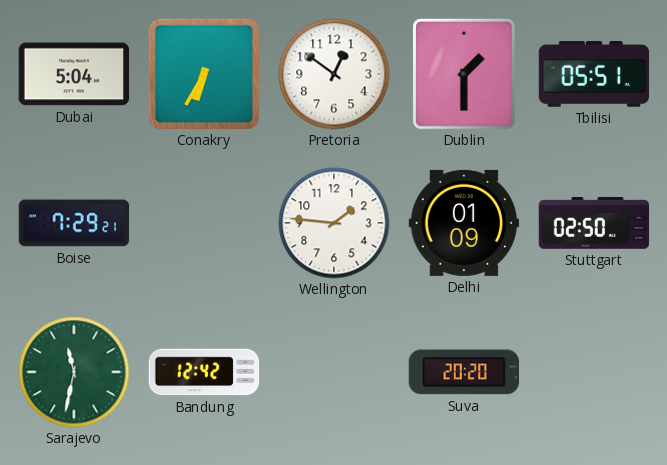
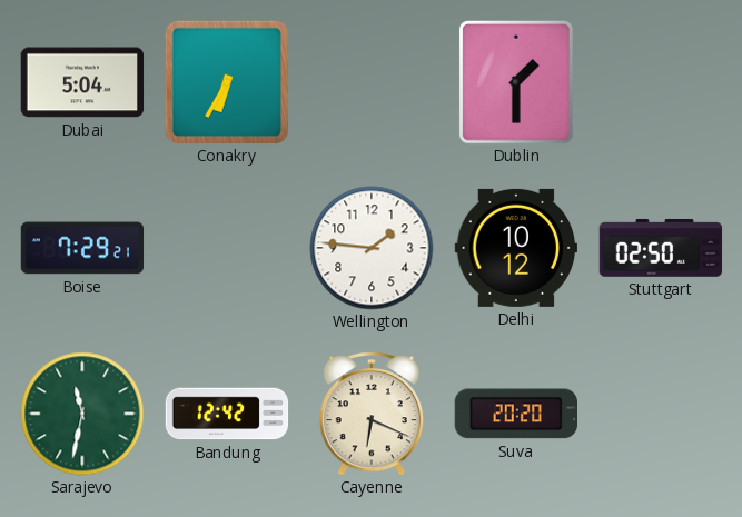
Pretoria: 12:51 -> none
Tbilisi: 05:51 -> none
Delhi: 01:09 -> 10:12
Cayenne: none -> 6:19
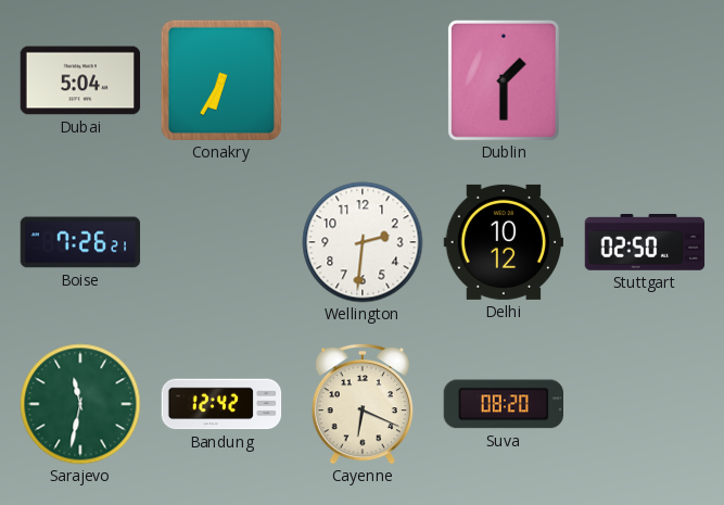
Boise: 7:29 -> 7:26
Wellington: 1:46 -> 2:31
Suva: 20:20 -> 08:20
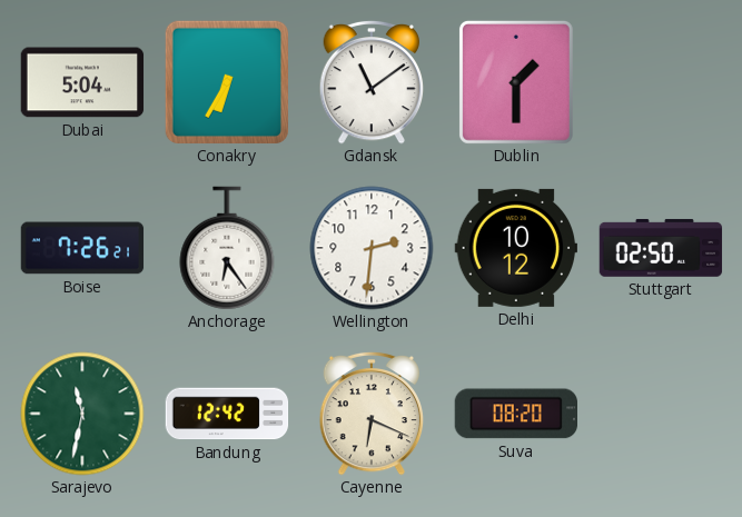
Gdansk: none -> 11:09
Anchorage: none -> 6:24
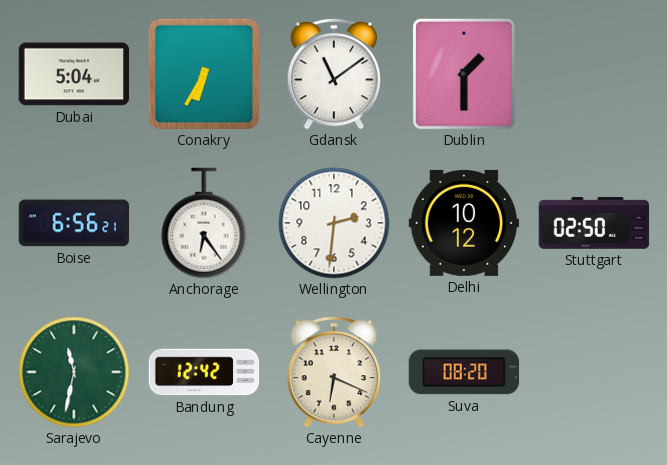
Boise: 7:26 -> 6:56
